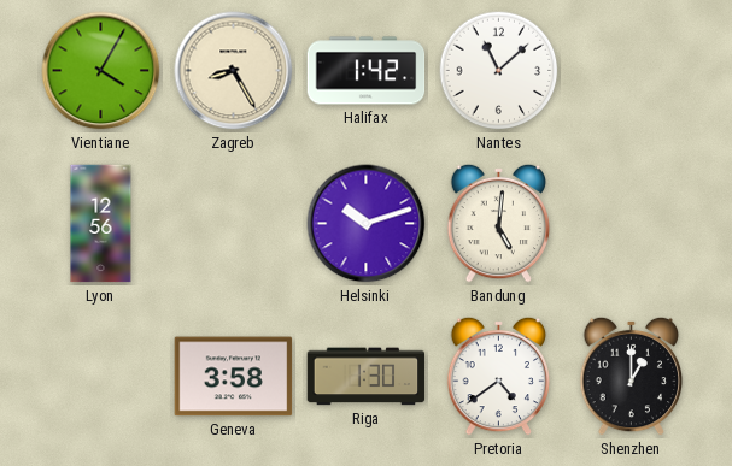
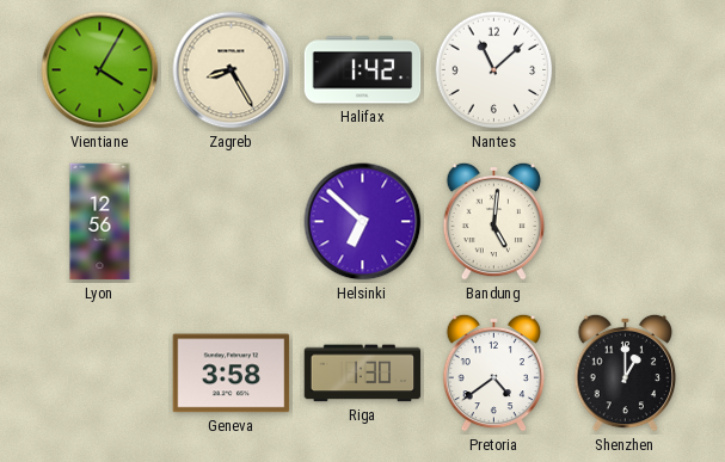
Helsinki: 10:12 -> 6:52
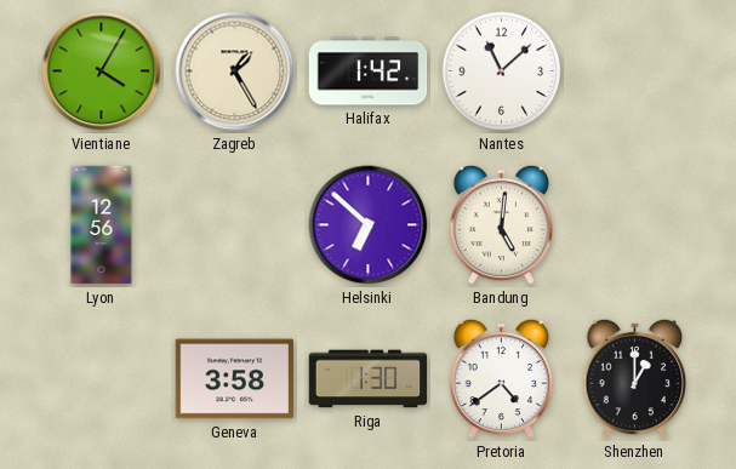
Zagreb: 8:25 -> 1:25
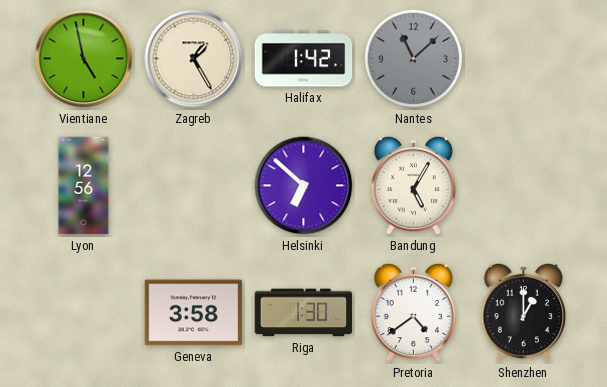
Vientiane: 4:05 -> 4:58
Nantes dial: white -> grey
Bandung: 5:01 -> 5:05
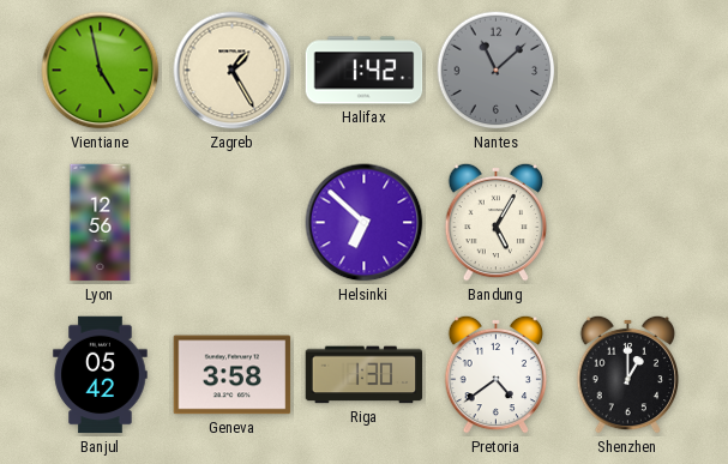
Banjul: none -> 05:42
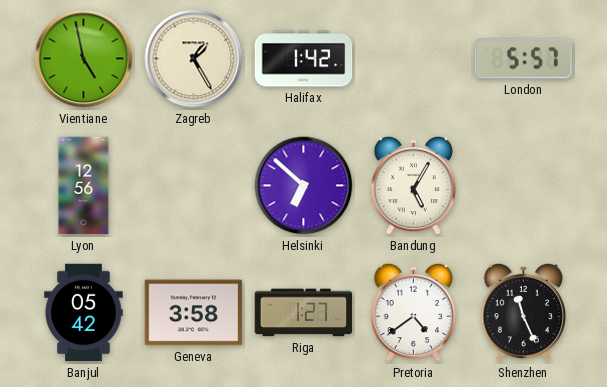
Nantes: 11:08 -> none
London: none -> 5:57
Riga: 1:30 -> 1:27
Shenzhen: 1:00 -> 11:26
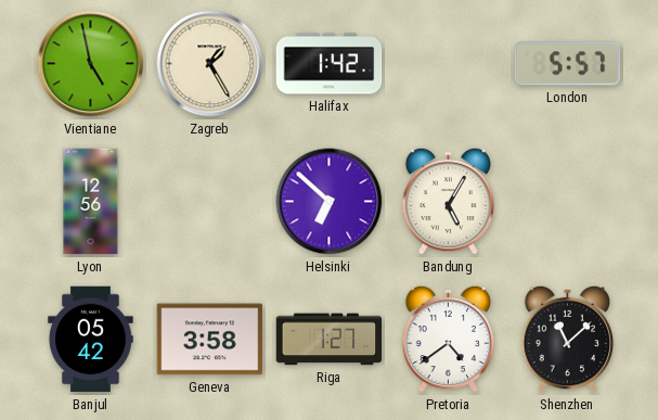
Shenzhen: 11:26 -> 11:08
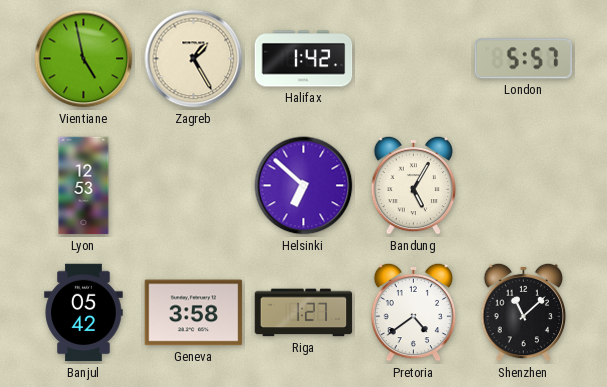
Lyon: 12:56 -> 12:53
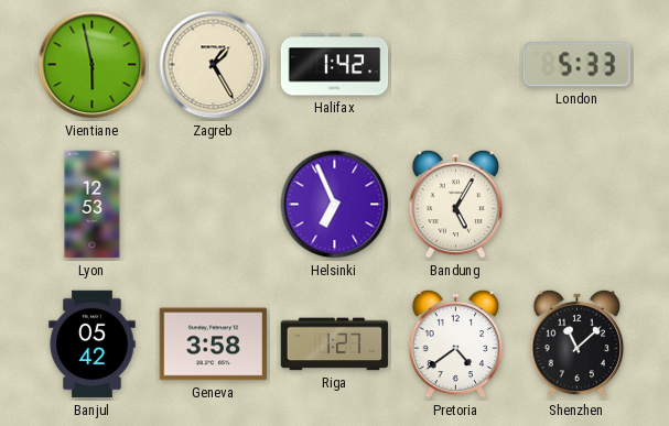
Vientiane: 4:58 -> 5:58
London: 5:57 -> 5:33
Helsinki: 6:52 -> 6:56
